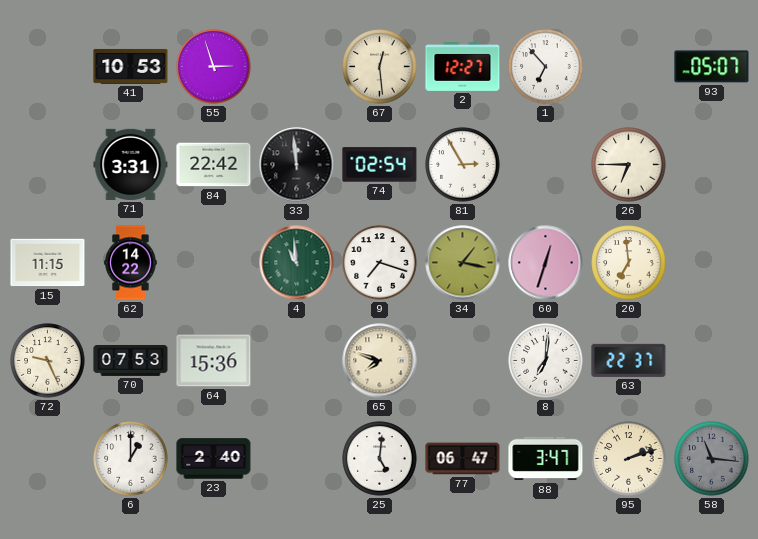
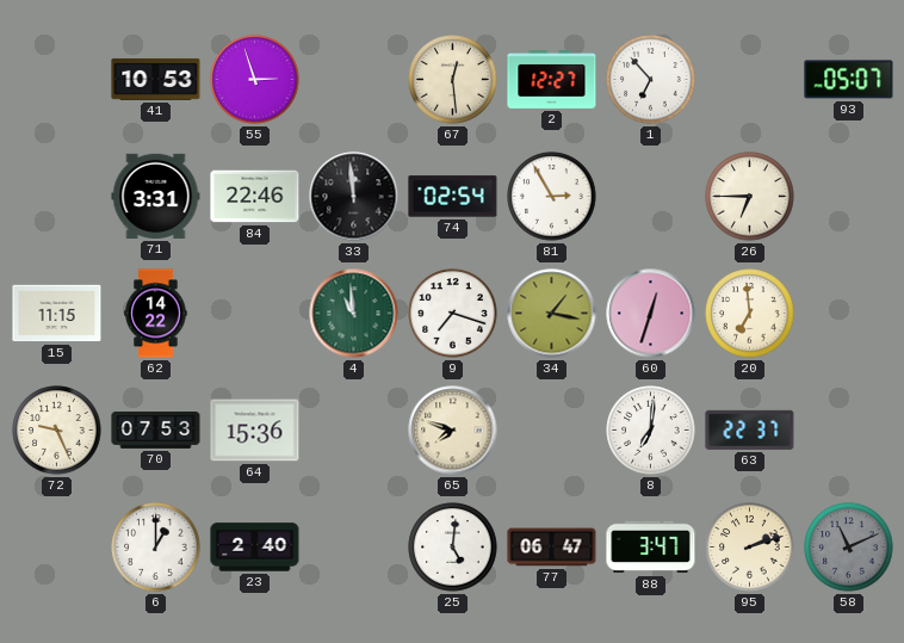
84: 22:42 -> 22:46
58: 11:16 -> 11:11
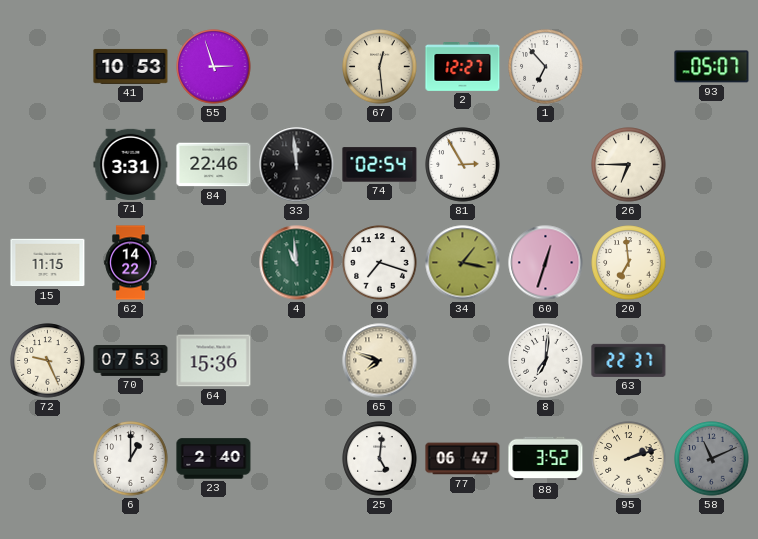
88: 3:47 -> 3:52
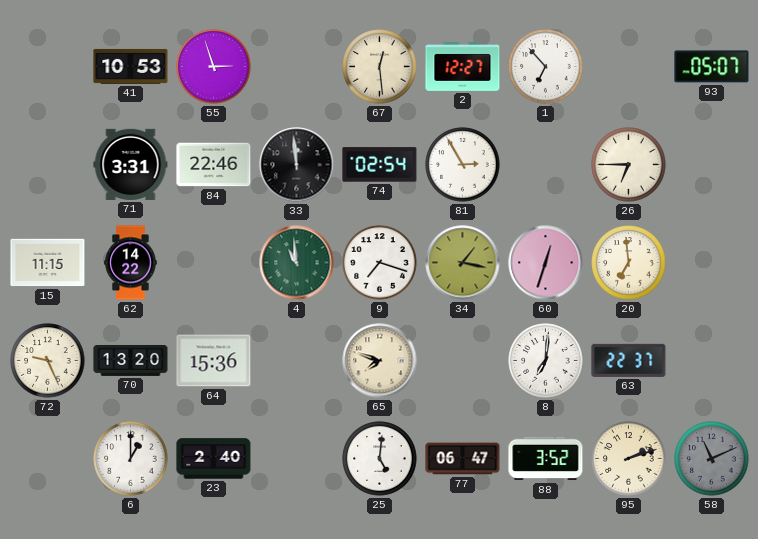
70: 07:53 -> 13:20
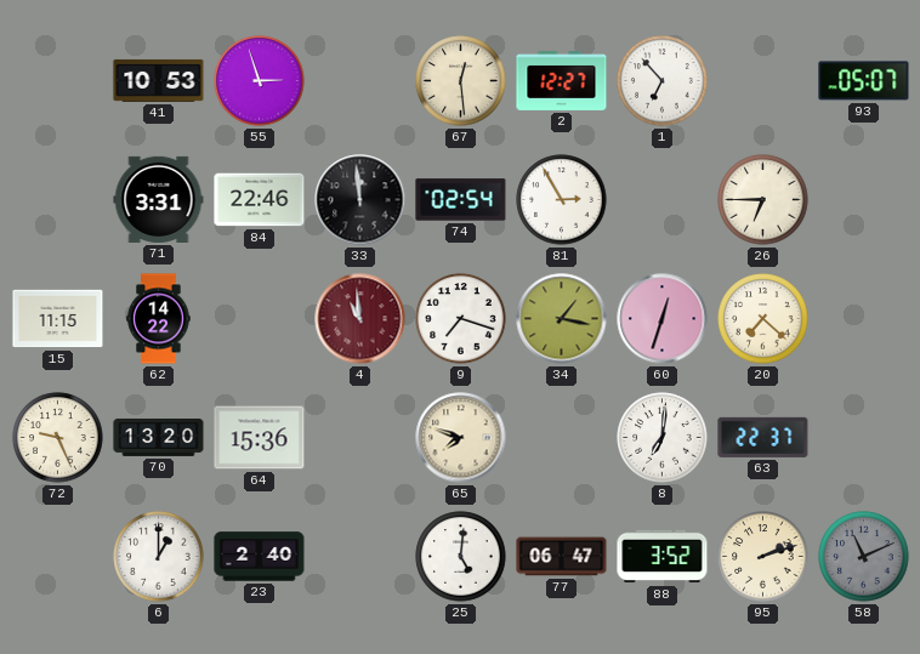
4 dial: green -> burgundy
20: 6:59 -> 7:22
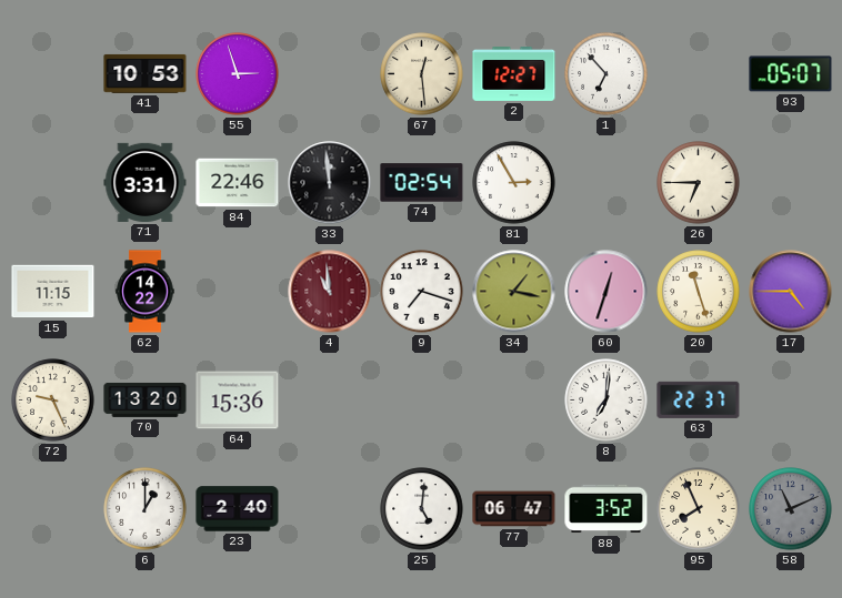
20: 7:22 -> 11:27
17: none -> 4:45
65: 7:48 -> none
95: 2:12 -> 7:56
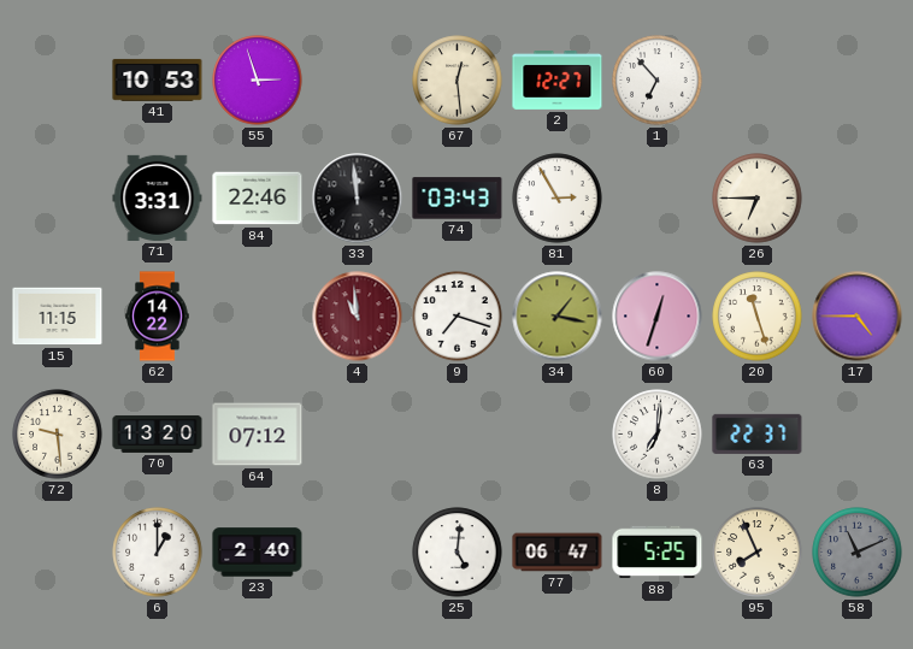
93: 05:07 -> none
74: 02:54 -> 03:43
72: 9:26 -> 9:29
64: 15:36 -> 07:12
88: 3:52 -> 5:25
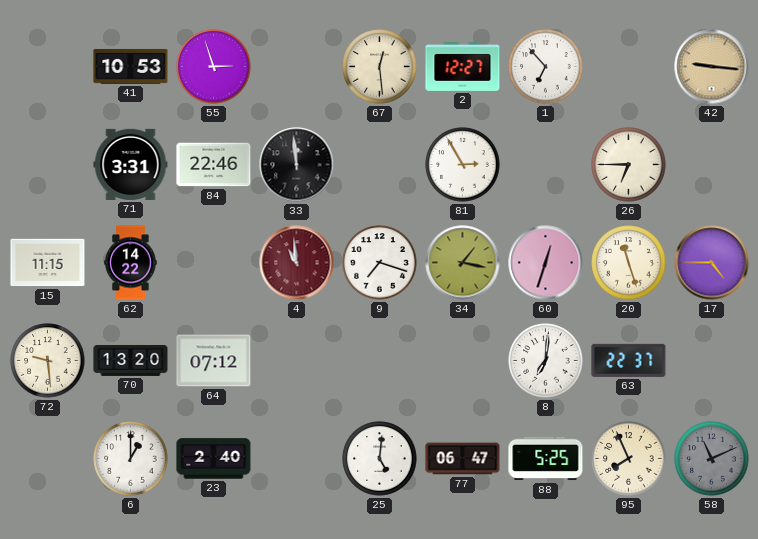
42: none -> 9:16
74: 03:43 -> none
